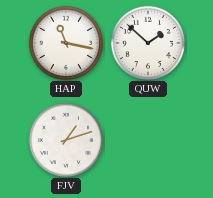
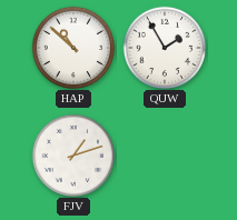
HAP: 11:17 -> 10:52
QUW: 1:52 -> 1:55
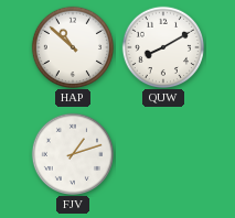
QUW: 1:55 -> 8:10
